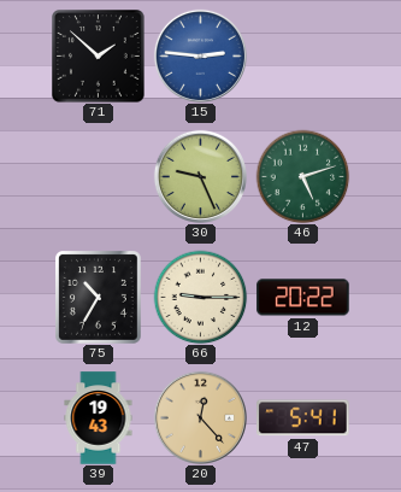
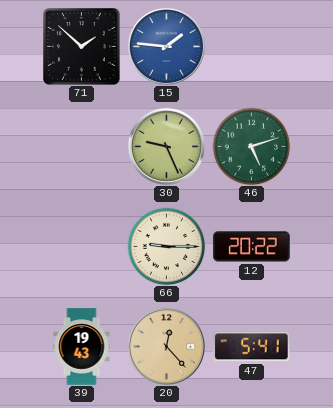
15: 2:46 -> 1:46
75: 10:35 -> none
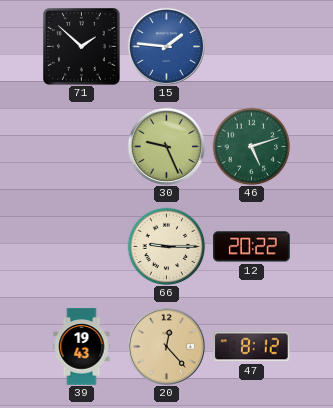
47: 5:41 -> 8:12
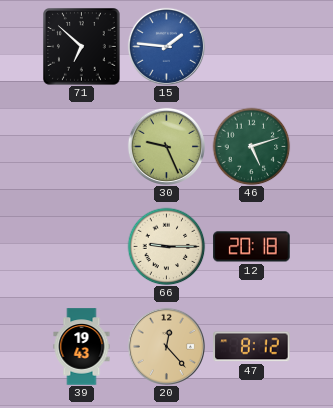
71: 1:52 -> 6:52
12: 20:22 -> 20:18
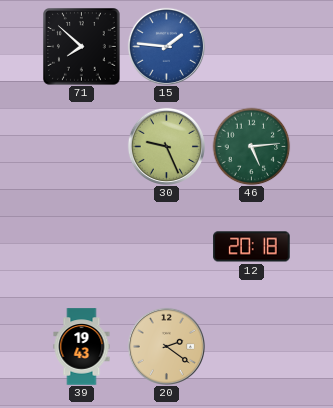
71: 6:52 -> 7:52
46: 5:12 -> 5:14
66: 9:15 -> none
20: 12:23 -> 2:21
47: 8:12 -> none
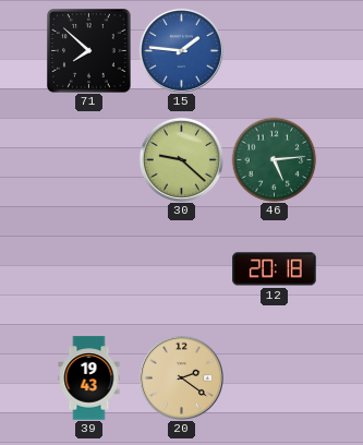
30: 9:26 -> 9:22
